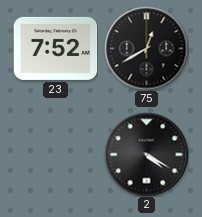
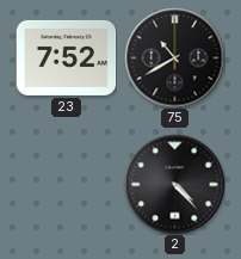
75: 12:40 -> 10:40
2: 4:20 -> 4:23
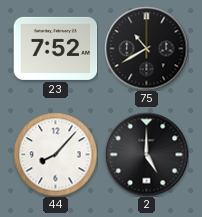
44: none -> 8:07
2: 4:23 -> 5:00
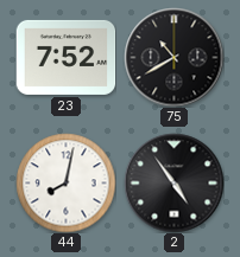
44: 8:07 -> 8:02
2: 5:00 -> 4:54
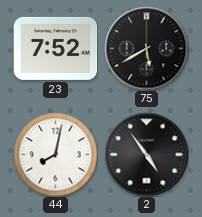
75: 10:40 -> 5:40
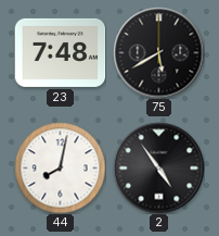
23: 7:52 -> 7:48
